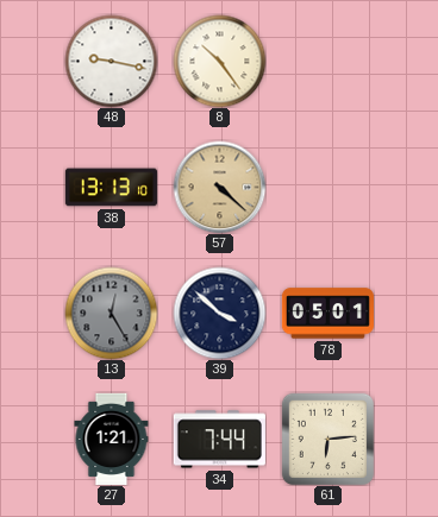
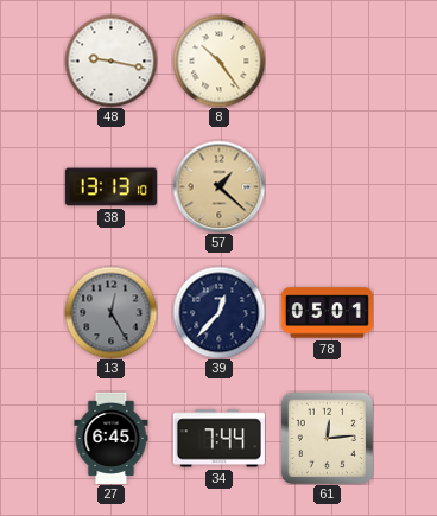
57: 4:22 -> 1:22
39: 3:52 -> 12:37
27: 1:21 -> 6:45
61: 6:14 -> 12:14
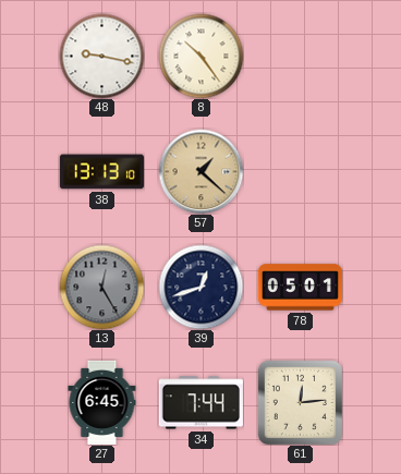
39: 12:37 -> 12:42
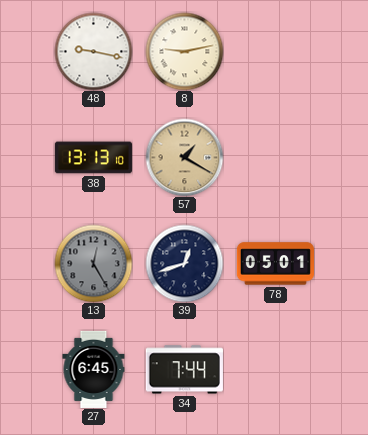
8: 10:24 -> 9:13
57: 1:22 -> 1:20
61: 12:14 -> none
